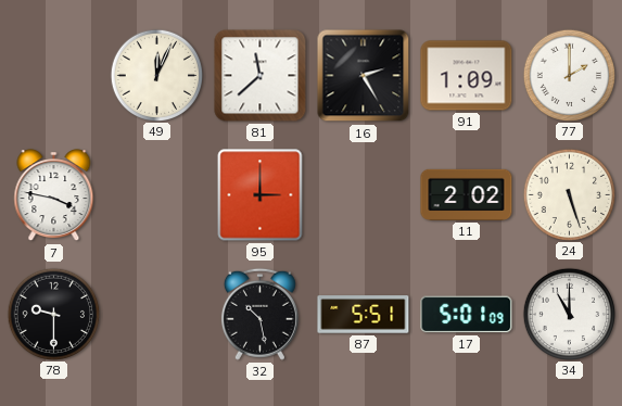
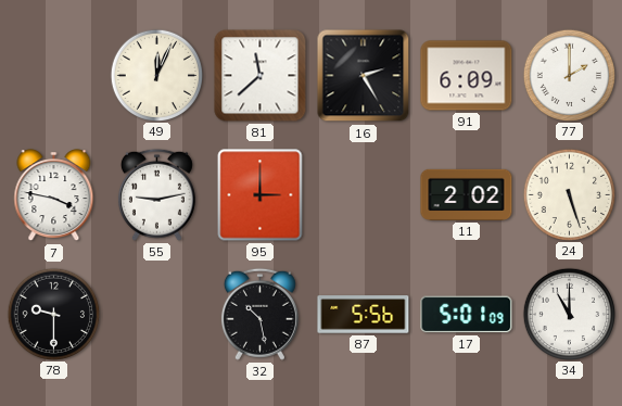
91: 1:09 -> 6:09
55: none -> 9:13
87: 5:51 -> 5:56
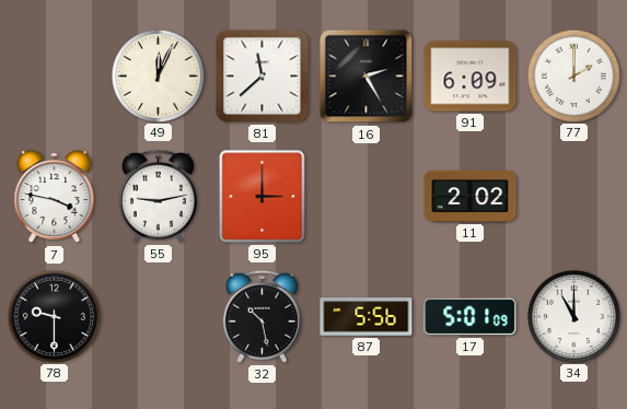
24: 5:27 -> none
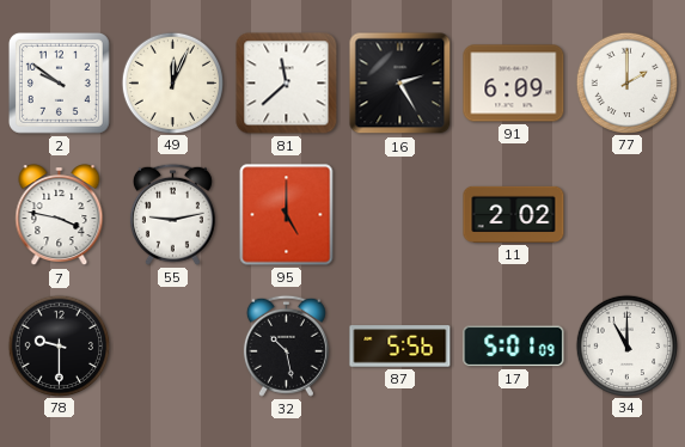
2: none -> 9:51
95: 3:00 -> 5:00
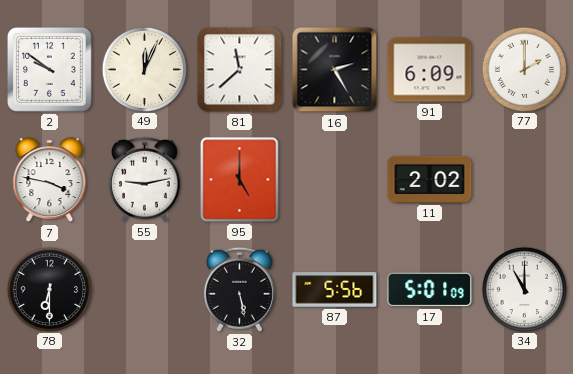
78: 9:30 -> 6:30
32: 10:28 -> 5:28
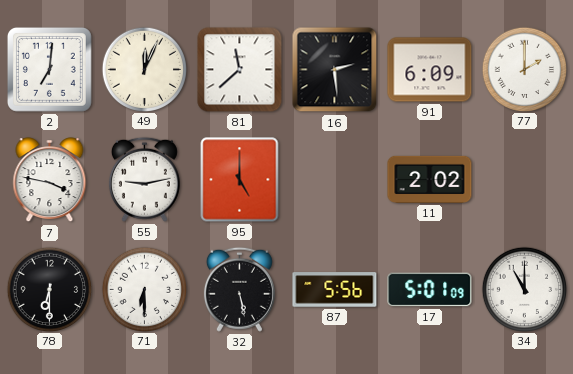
2: 9:51 -> 7:01
16: 2:25 -> 2:29
71: none -> 6:30
